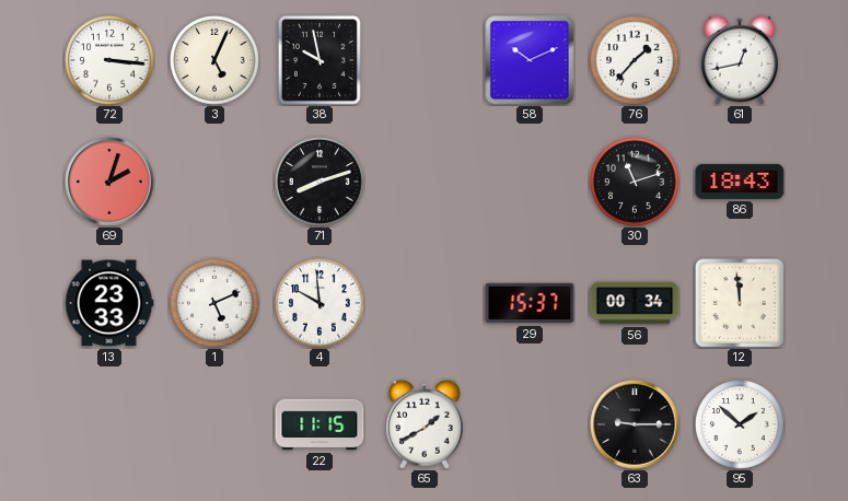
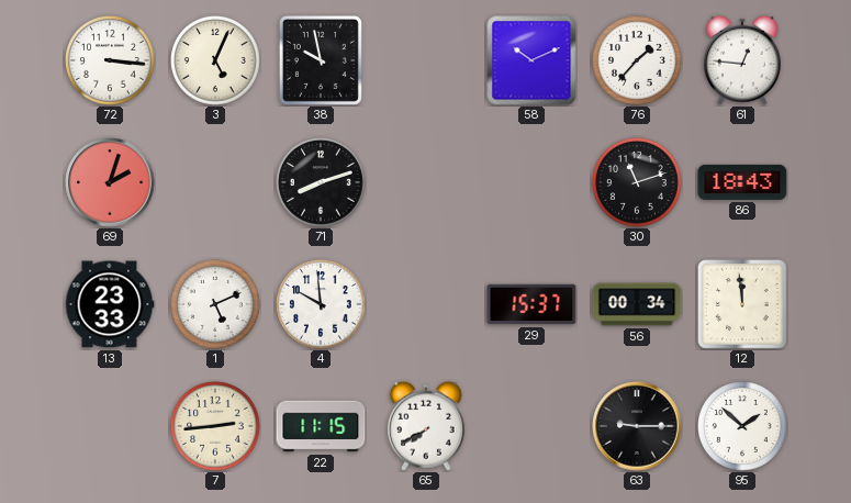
61: 12:43 -> 12:46
7: none -> 2:44
65: 1:40 -> 7:40
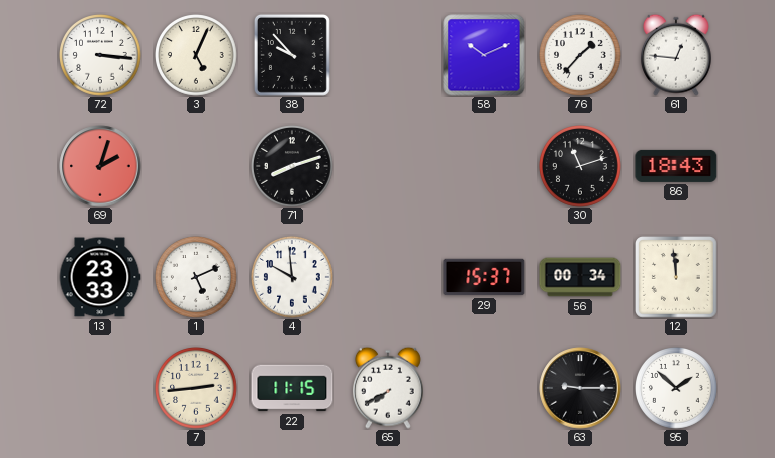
38: 9:58 -> 9:53
